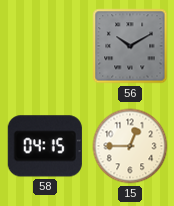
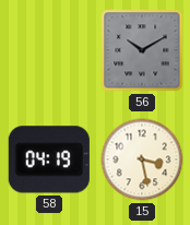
58: 04:15 -> 04:19
15: 12:45 -> 3:28
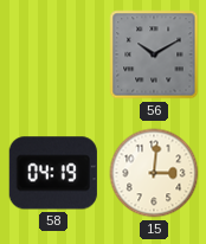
15: 3:28 -> 3:01
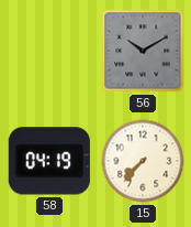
15: 3:01 -> 7:37
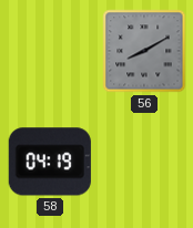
56: 10:10 -> 8:10
15: 7:37 -> none
